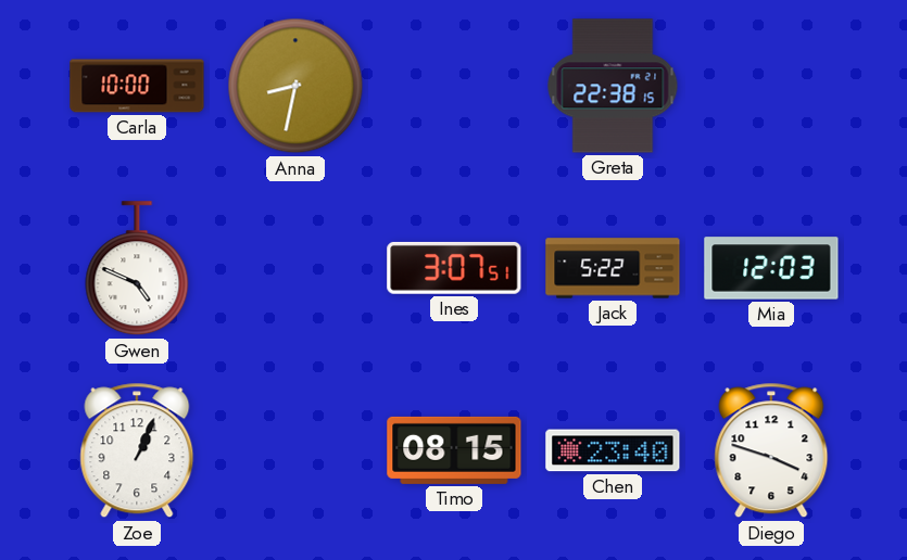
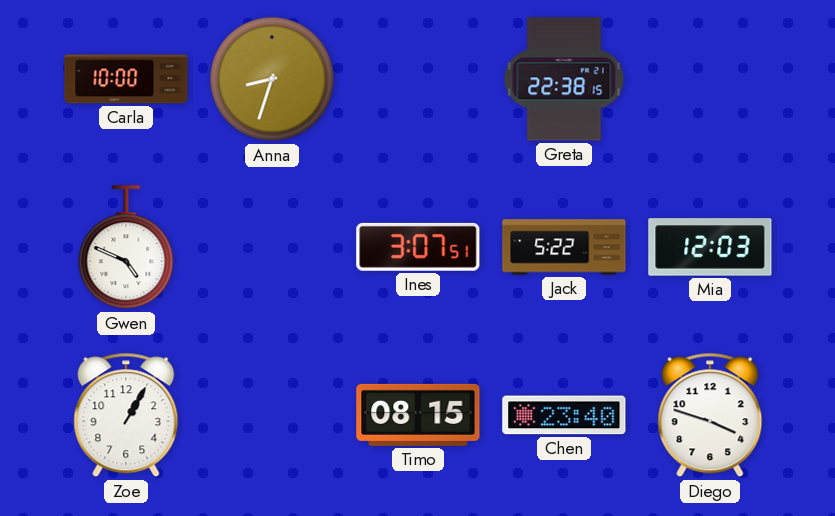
Anna: 8:32 -> 8:33
Zoe: 1:04 -> 1:05
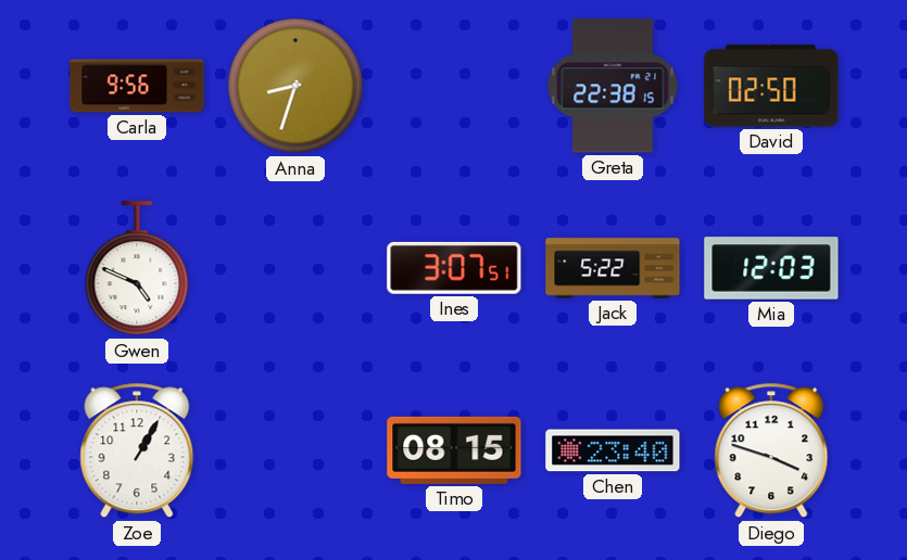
Carla: 10:00 -> 9:56
David: none -> 02:50
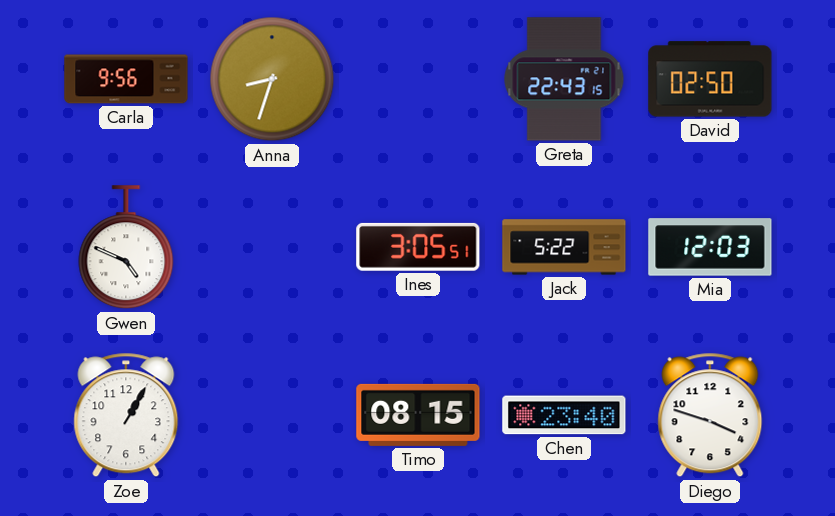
Greta: 22:38 -> 22:43
Ines: 3:07 -> 3:05
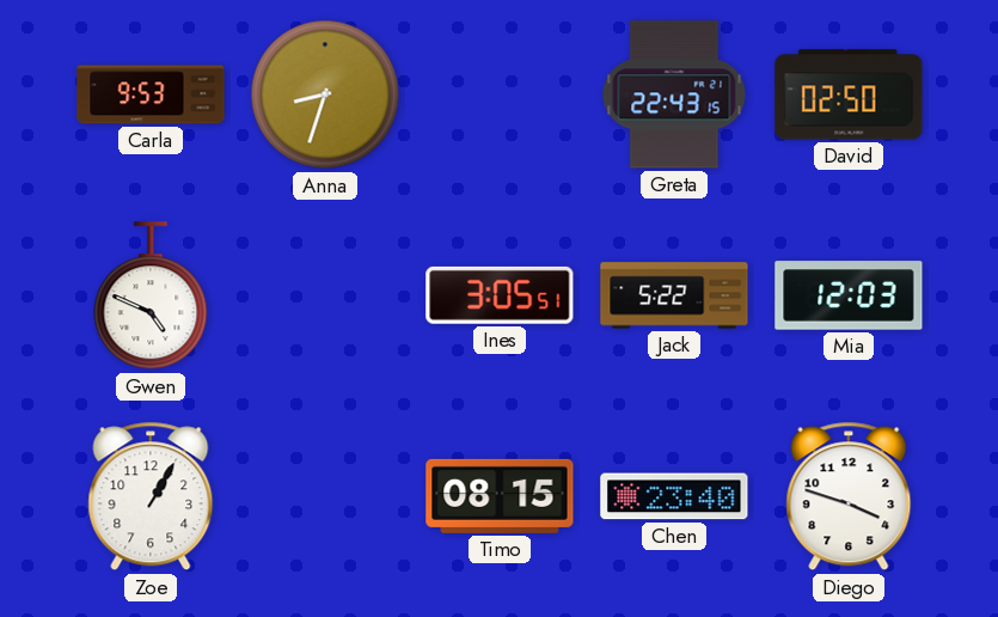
Carla: 9:56 -> 9:53
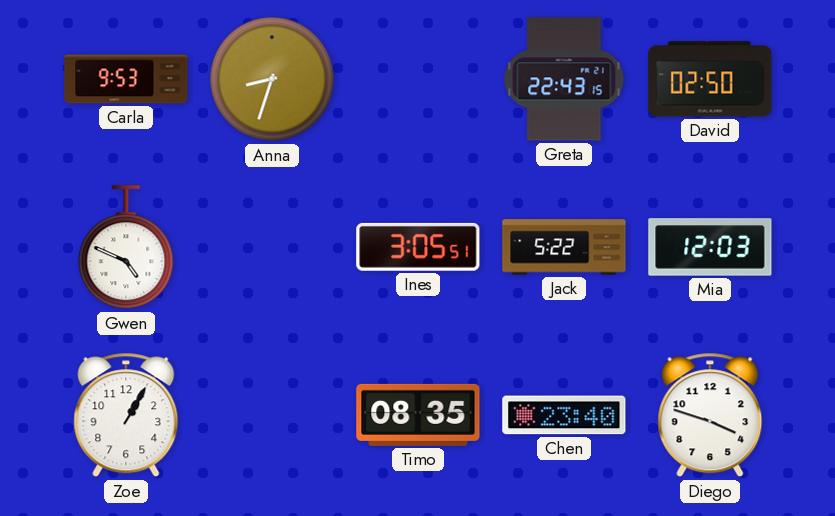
Timo: 08:15 -> 08:35
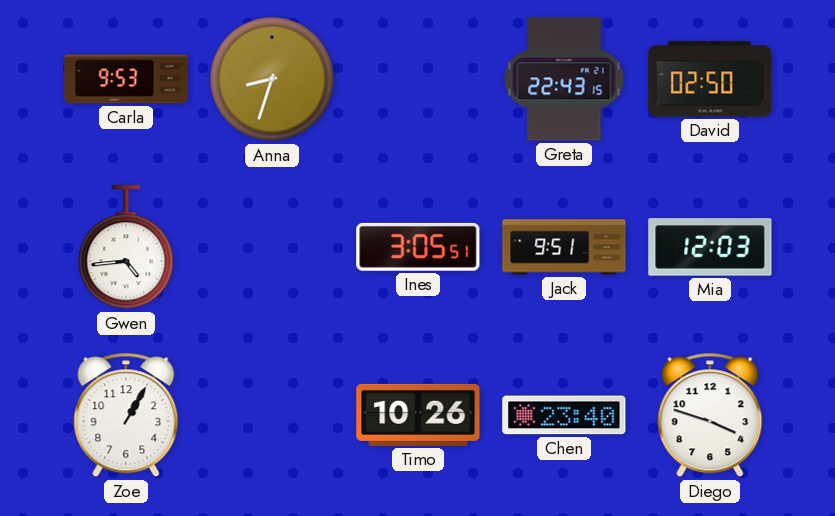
Gwen: 4:49 -> 4:44
Jack: 5:22 -> 9:51
Timo: 08:35 -> 10:26
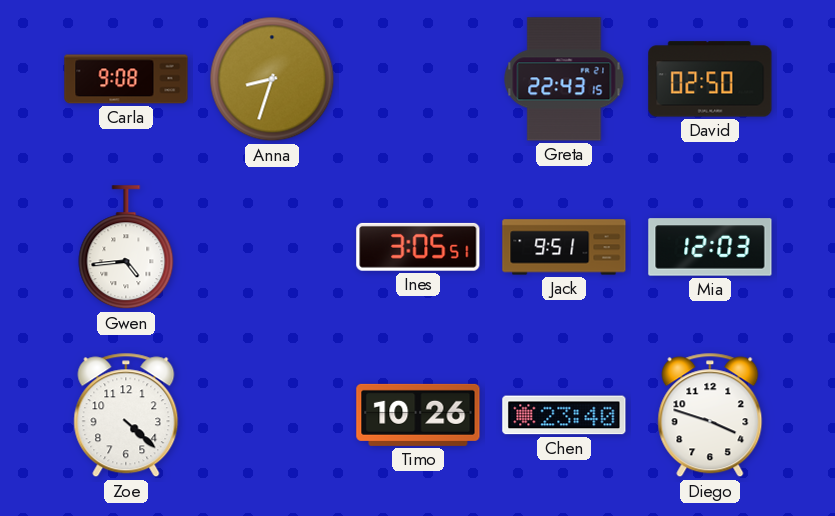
Carla: 9:53 -> 9:08
Zoe: 1:05 -> 4:22
